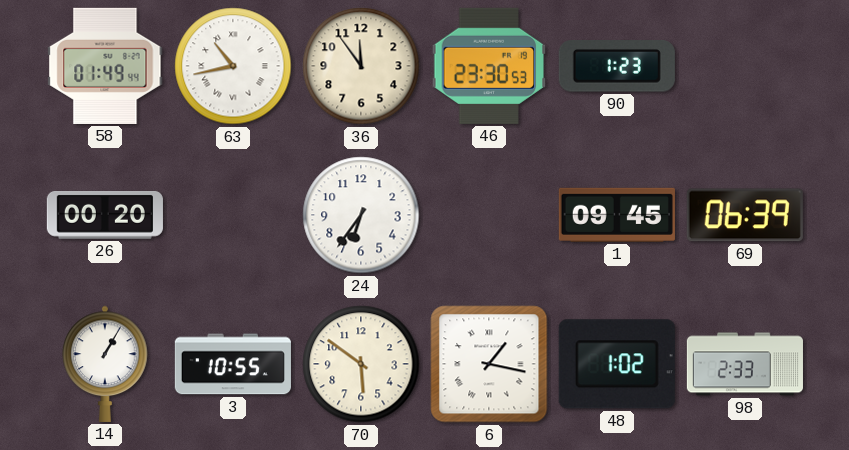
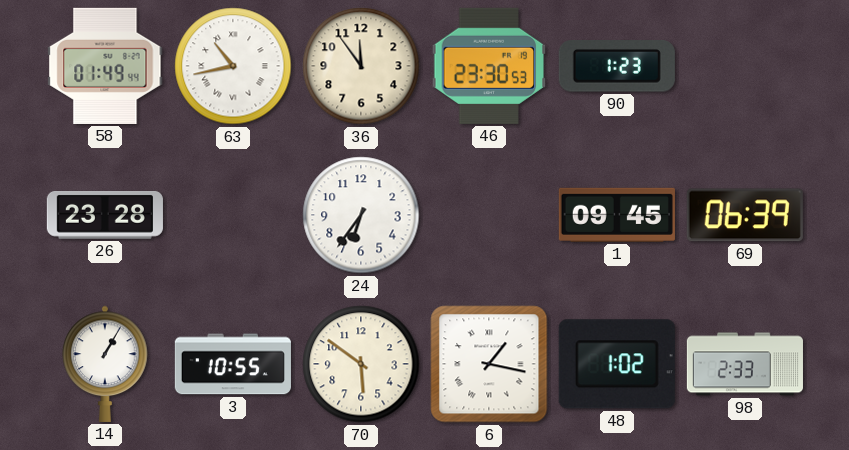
26: 00:20 -> 23:28
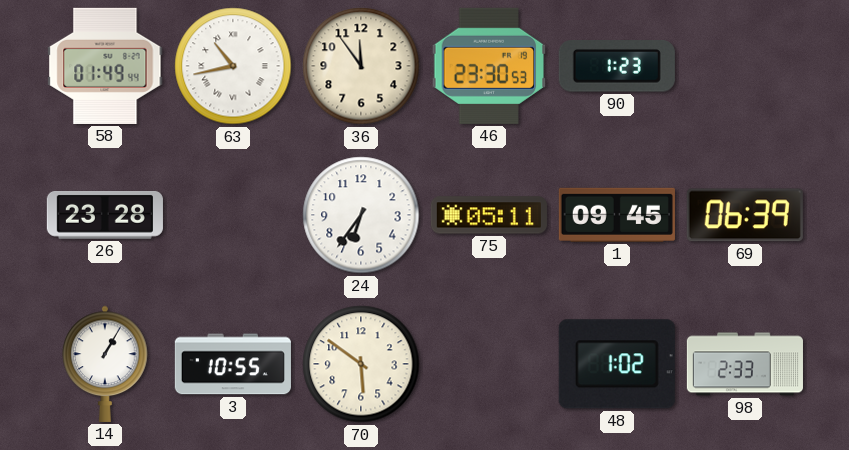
75: none -> 05:11
6: 1:17 -> none
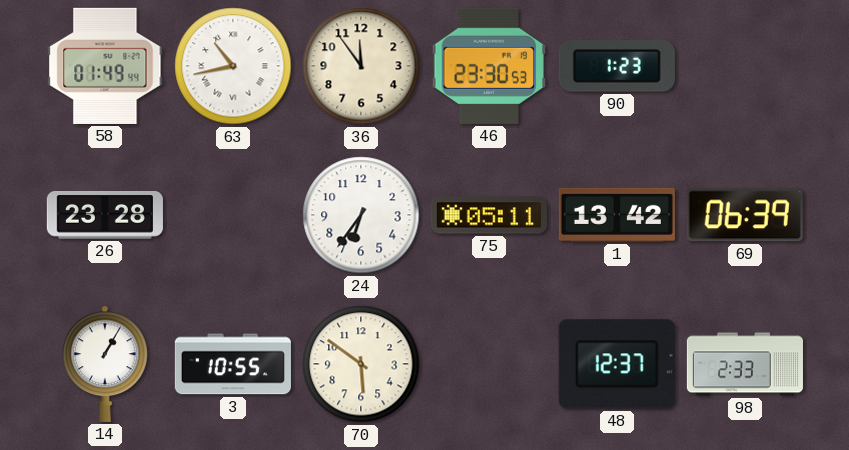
1: 09:45 -> 13:42
48: 1:02 -> 12:37
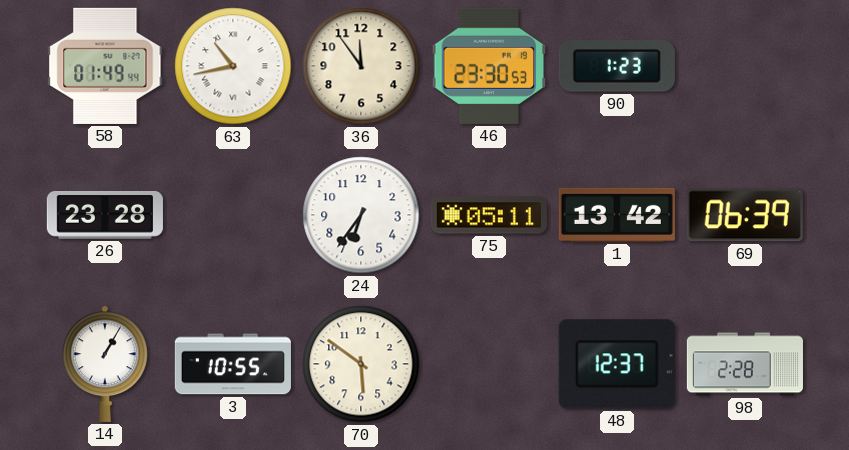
98: 2:33 -> 2:28
